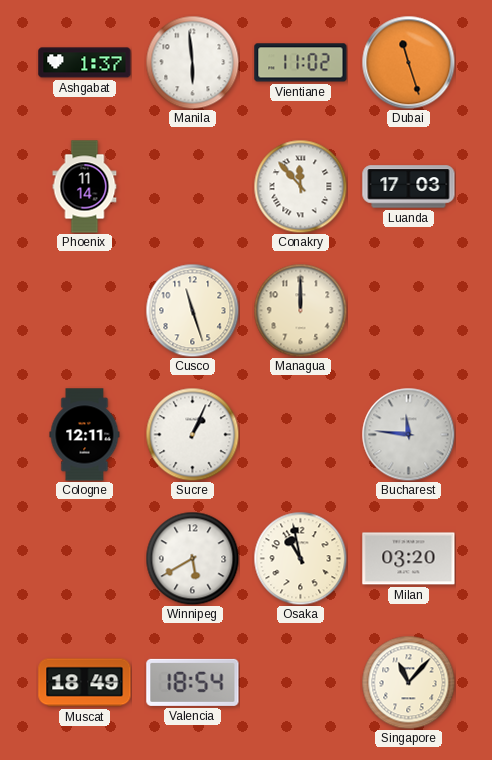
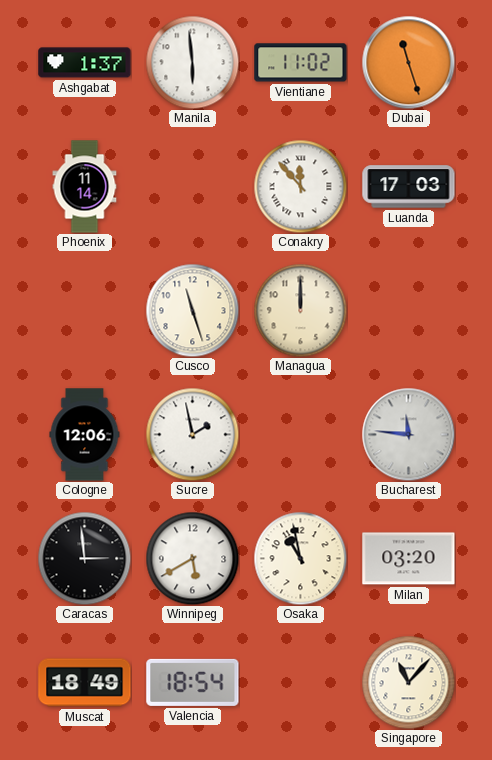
Cologne: 12:11 -> 12:06
Sucre: 1:04 -> 1:58
Caracas: none -> 2:59
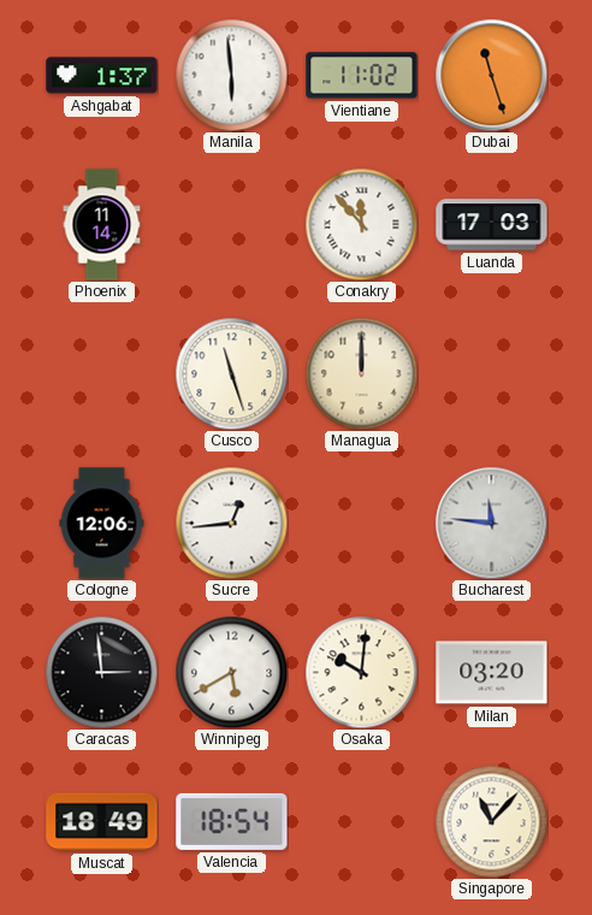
Sucre: 1:58 -> 12:44
Osaka: 10:58 -> 10:01
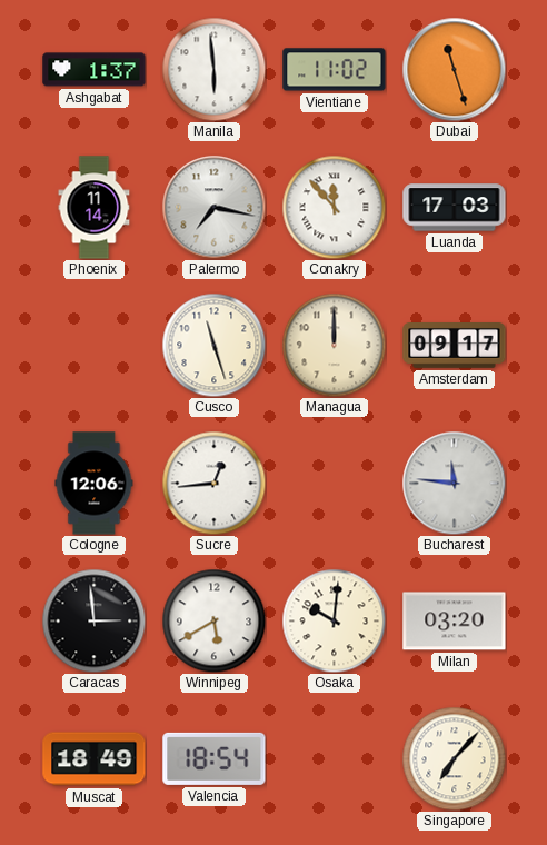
Palermo: none -> 7:17
Amsterdam: none -> 09:17
Singapore: 11:07 -> 7:07
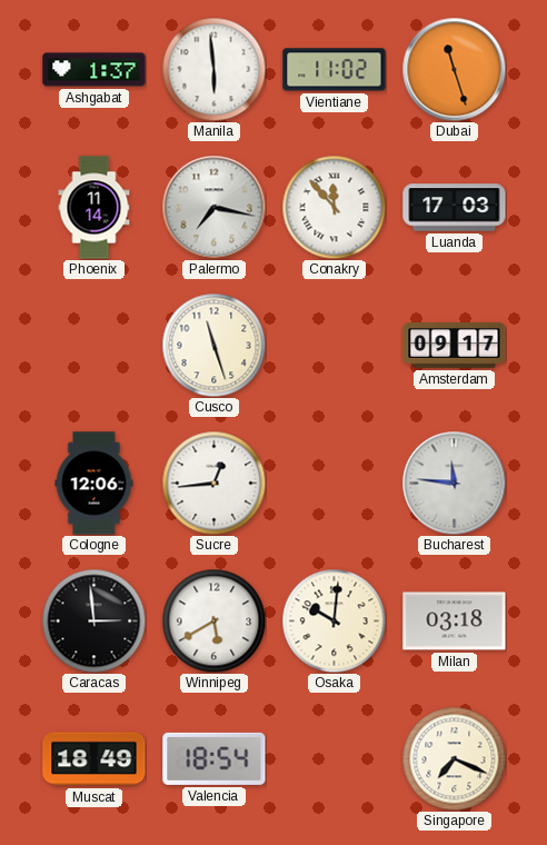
Managua: 12:00 -> none
Milan: 03:20 -> 03:18
Singapore: 7:07 -> 7:19
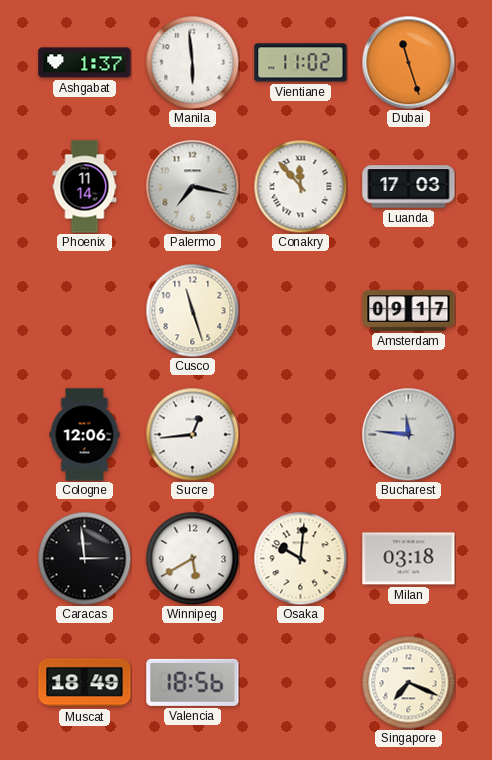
Valencia: 18:54 -> 18:56
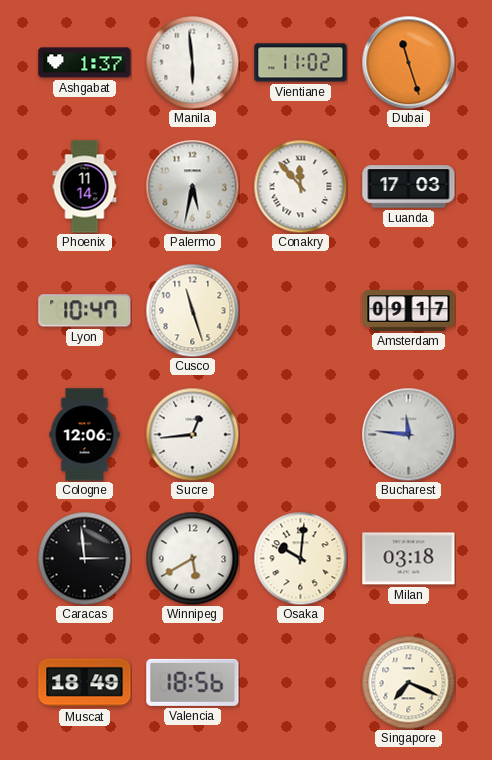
Palermo: 7:17 -> 5:32
Lyon: none -> 10:47
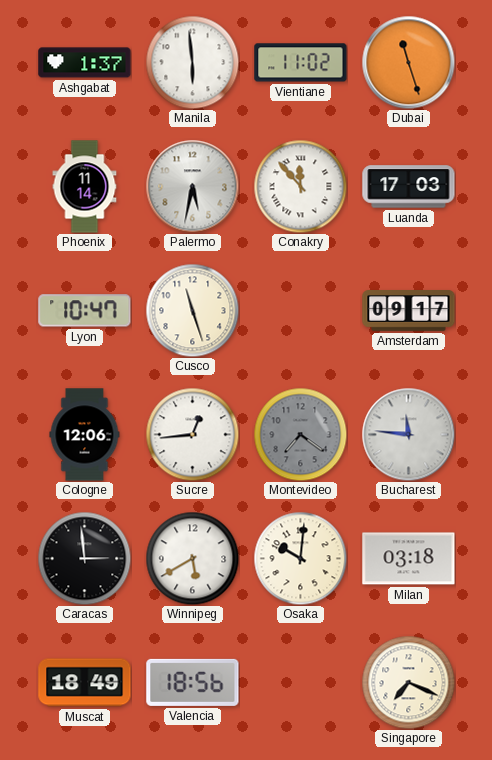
Montevideo: none -> 7:21
